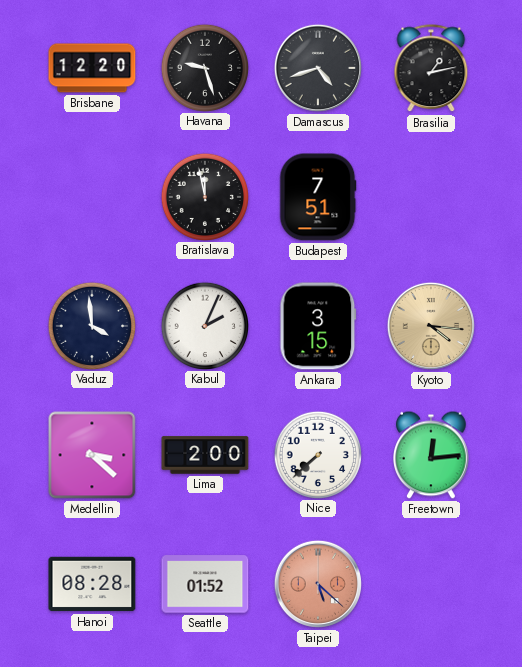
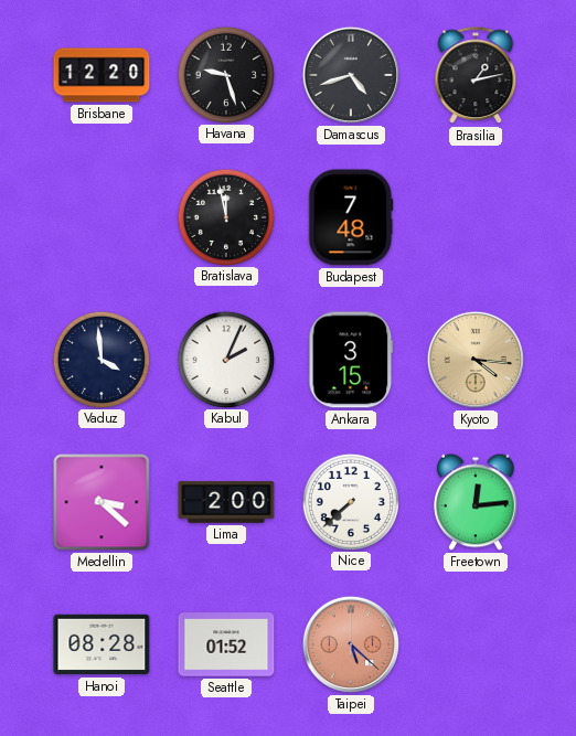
Budapest: 7:51 -> 7:48
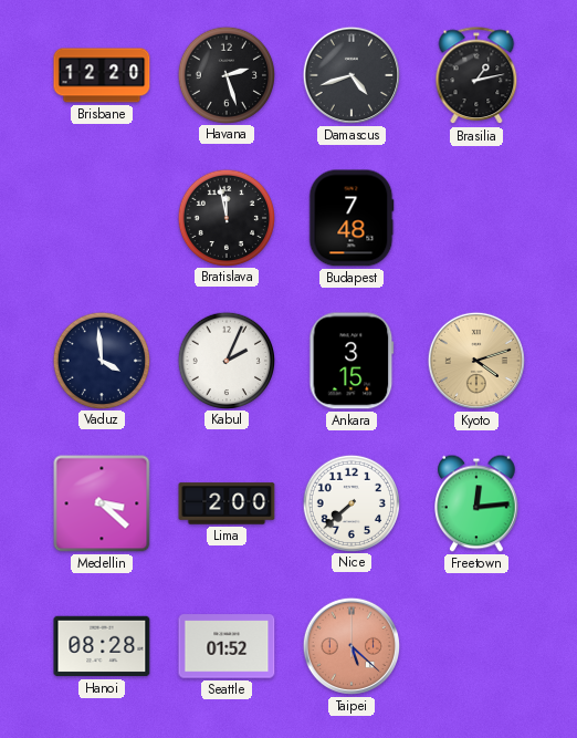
Havana: 9:27 -> 2:27
Kyoto: 4:16 -> 4:12
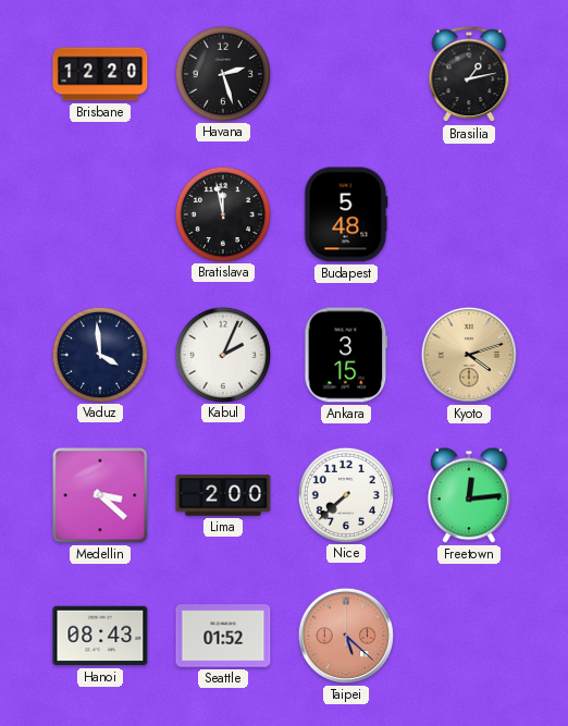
Damascus: 4:42 -> none
Budapest: 7:48 -> 5:48
Hanoi: 08:28 -> 08:43
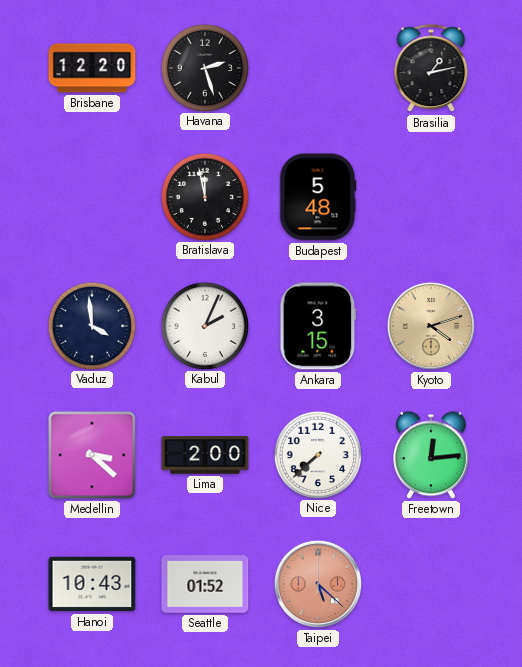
Hanoi: 08:43 -> 10:43
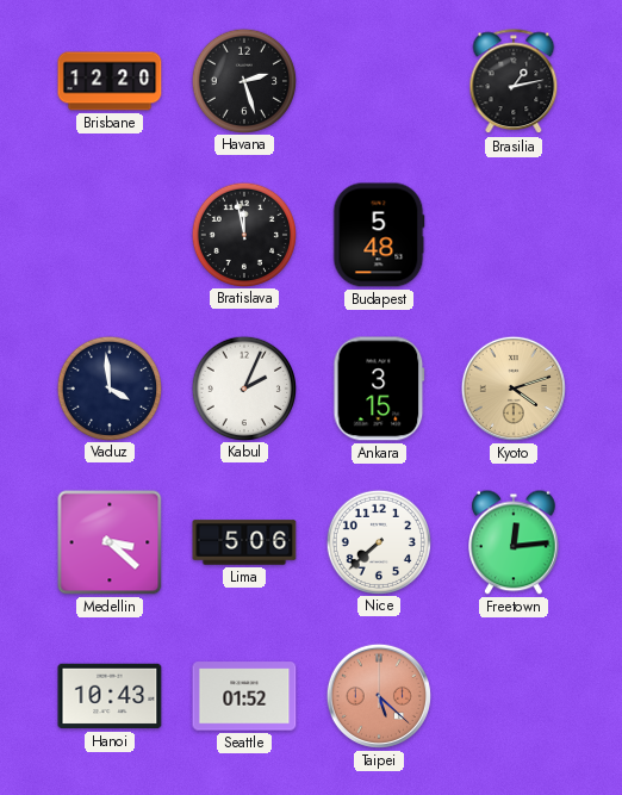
Lima: 2:00 -> 5:06
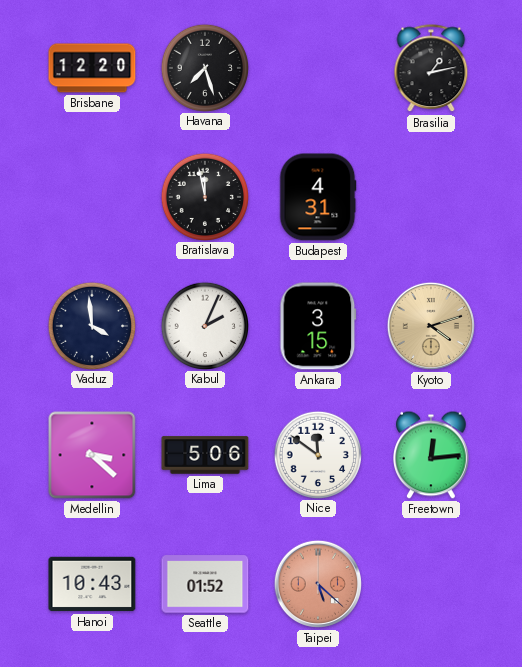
Havana: 2:27 -> 7:27
Budapest: 5:48 -> 4:31
Nice: 7:38 -> 11:51
